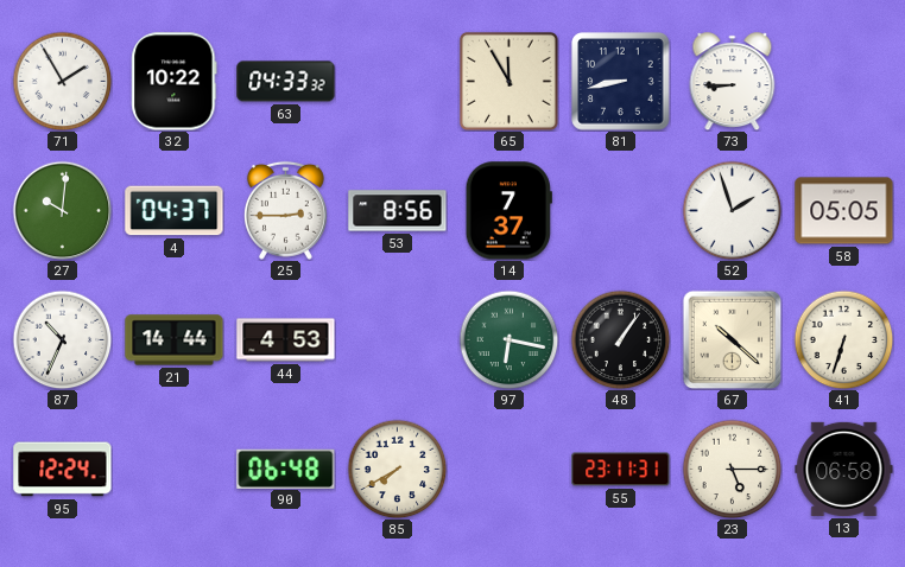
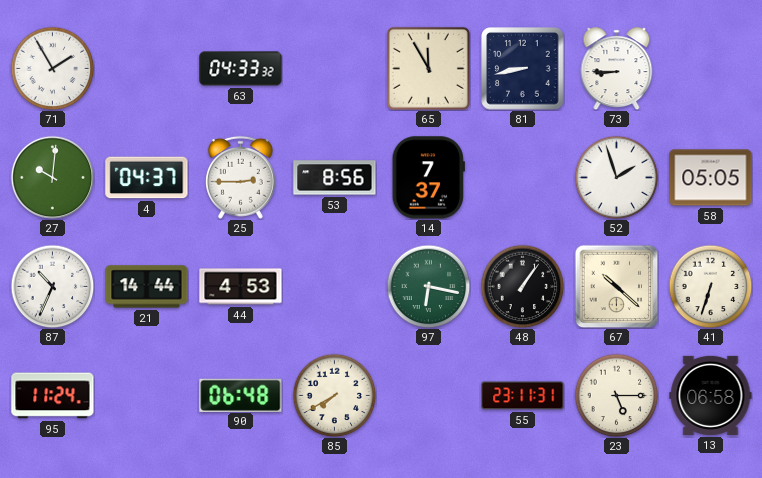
32: 10:22 -> none
95: 12:24 -> 11:24
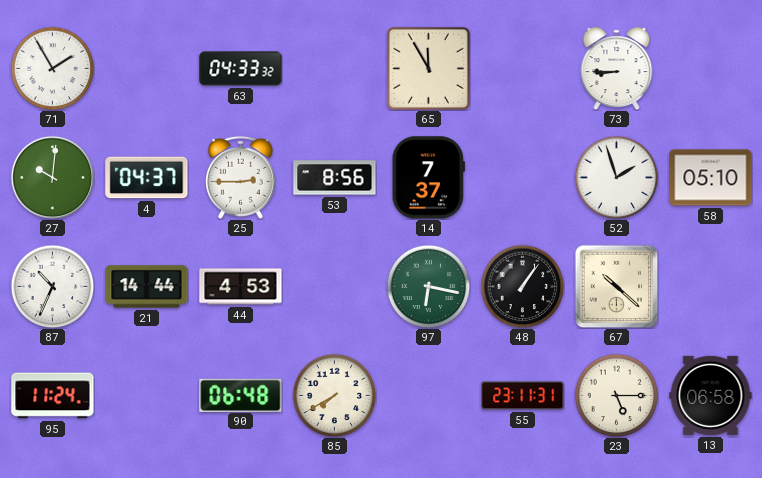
81: 8:43 -> none
58: 05:05 -> 05:10
41: 6:33 -> none
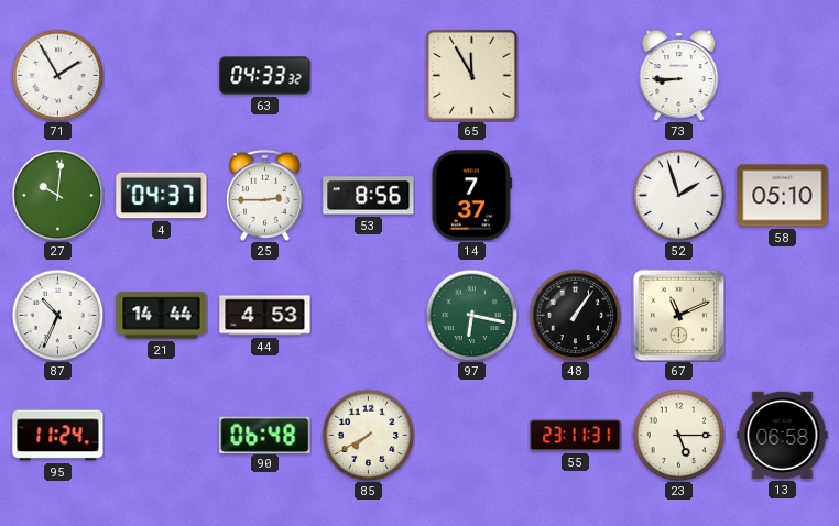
67: 10:22 -> 11:11
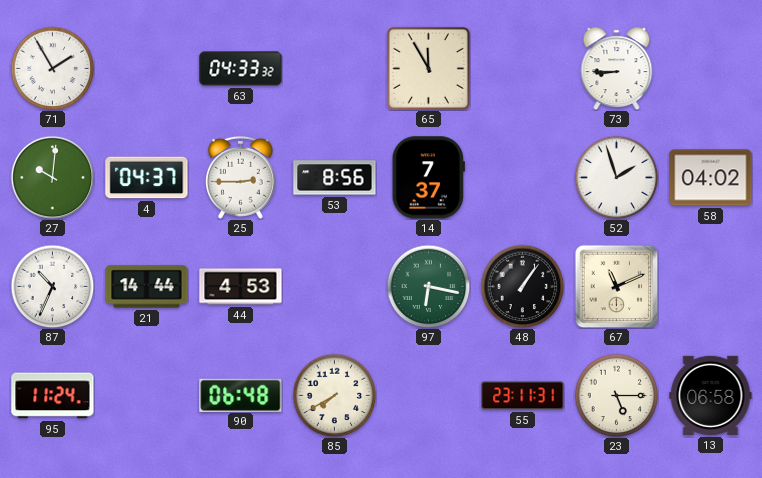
58: 05:10 -> 04:02
